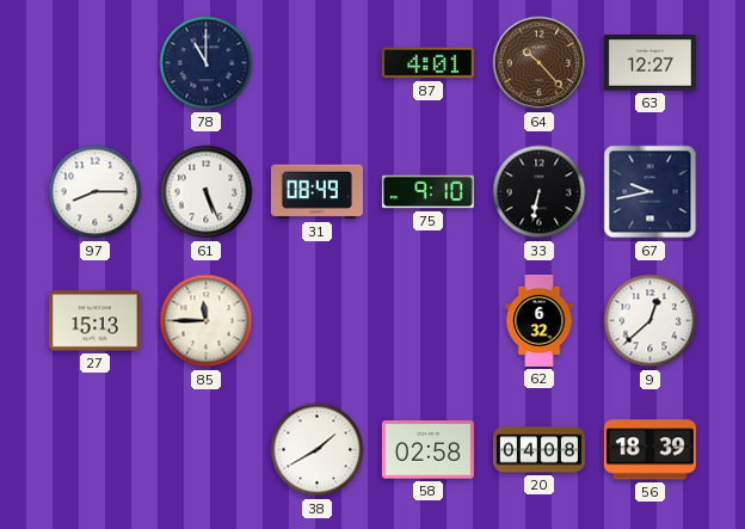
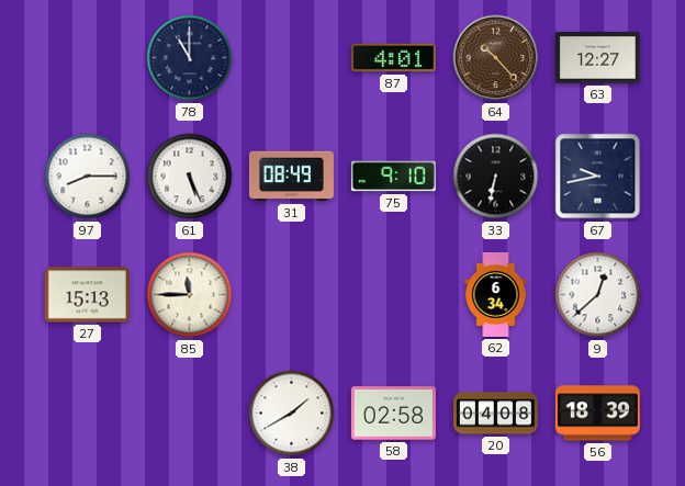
62: 6:32 -> 6:34
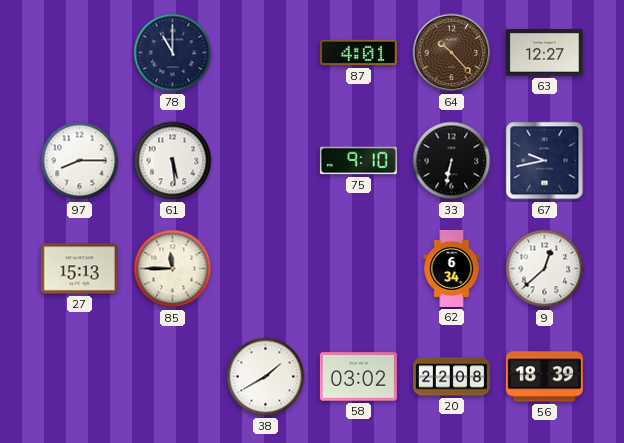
61: 5:26 -> 5:29
31: 08:49 -> none
58: 02:58 -> 03:02
20: 04:08 -> 22:08
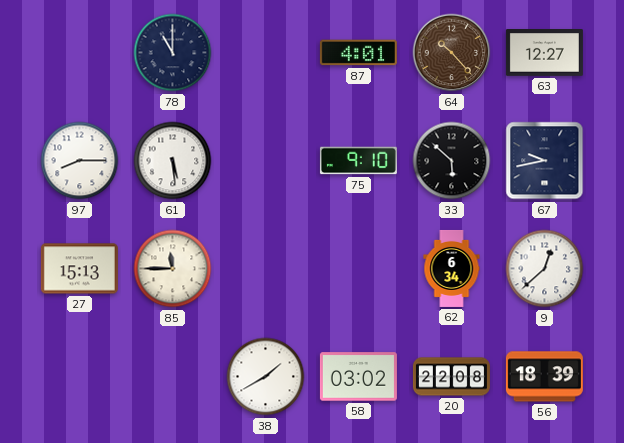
33: 6:32 -> 5:52
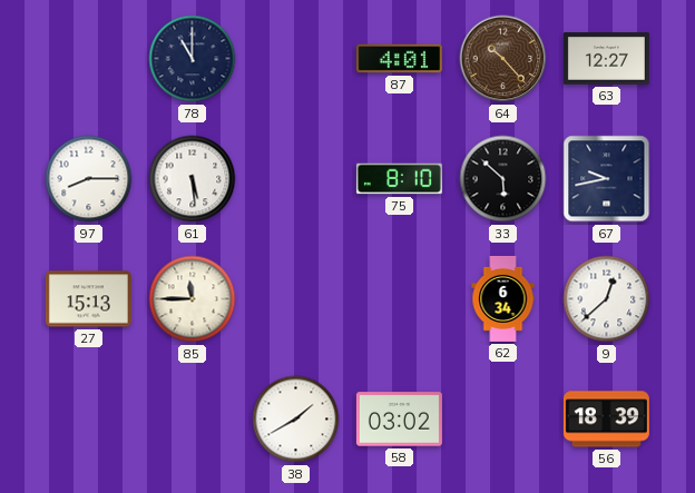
75: 9:10 -> 8:10
20: 22:08 -> none
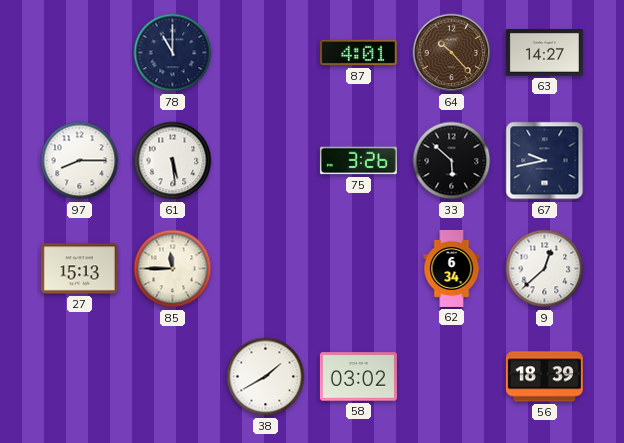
63: 12:27 -> 14:27
75: 8:10 -> 3:26
